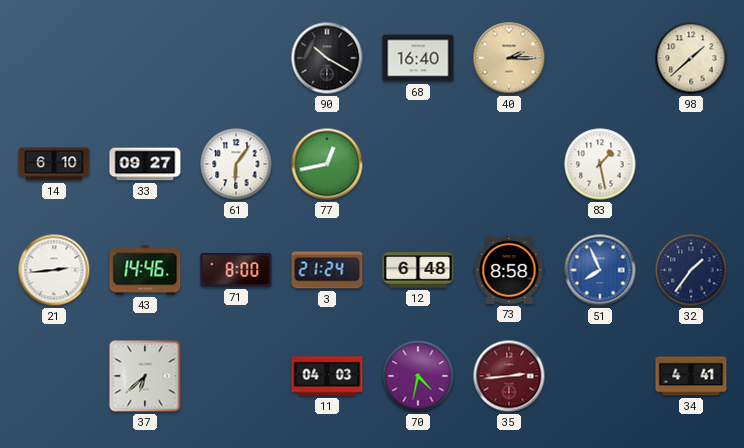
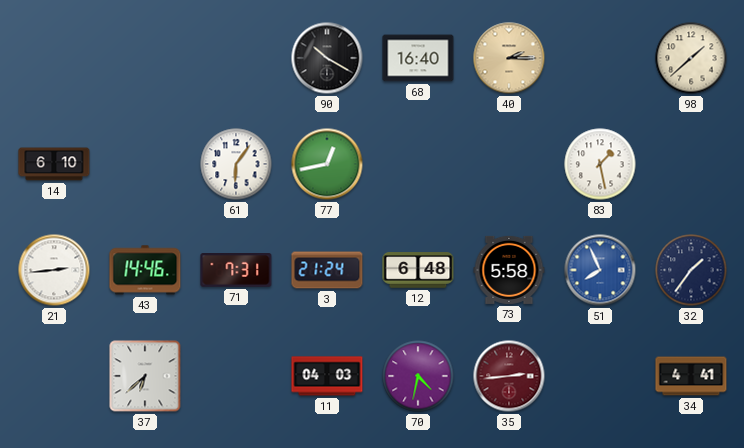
33: 09:27 -> none
71: 8:00 -> 7:31
73: 8:58 -> 5:58
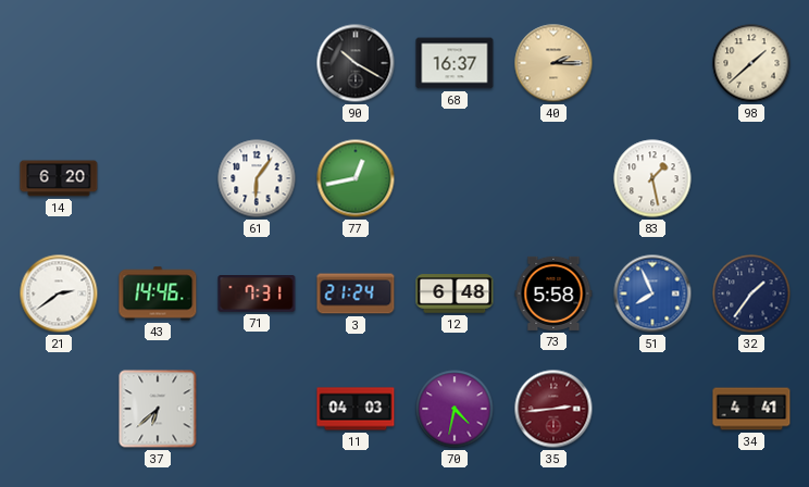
68: 16:40 -> 16:37
14: 6:10 -> 6:20
21: 2:44 -> 2:39
